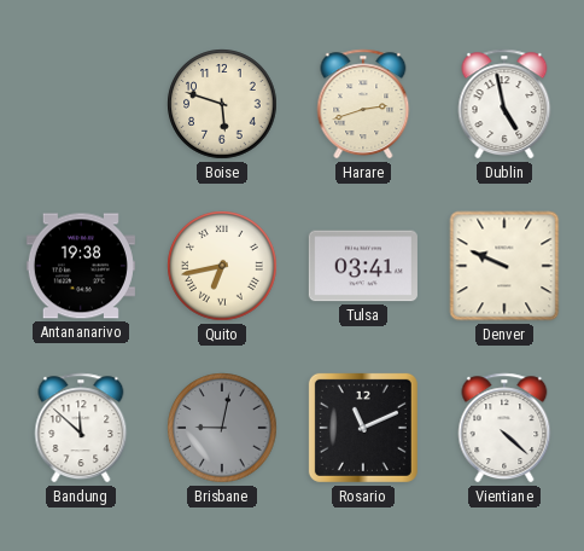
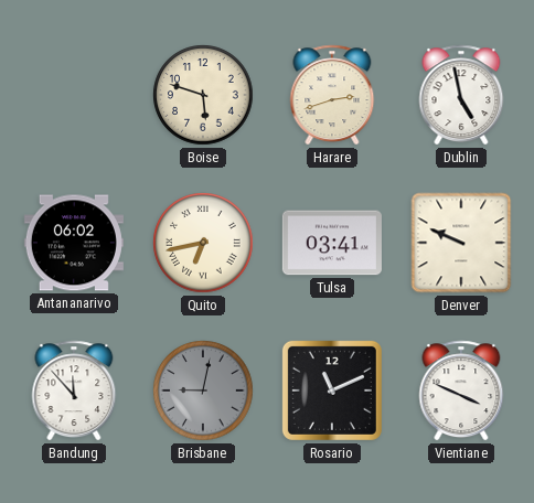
Antananarivo: 19:38 -> 06:02
Bandung: 11:52 -> 11:53
Vientiane: 4:22 -> 3:49
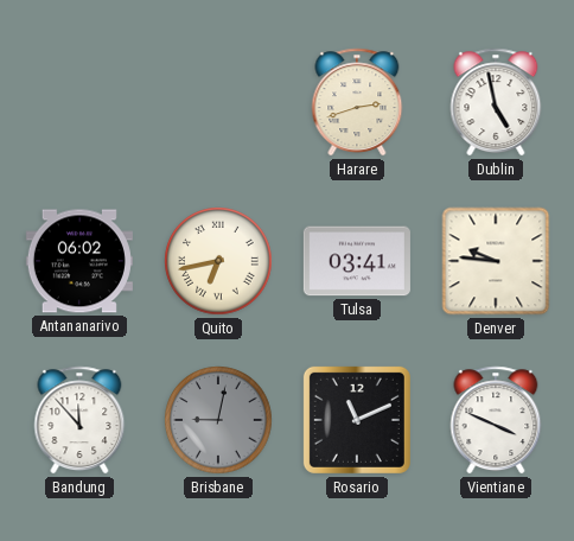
Boise: 5:48 -> none
Denver: 9:49 -> 9:46
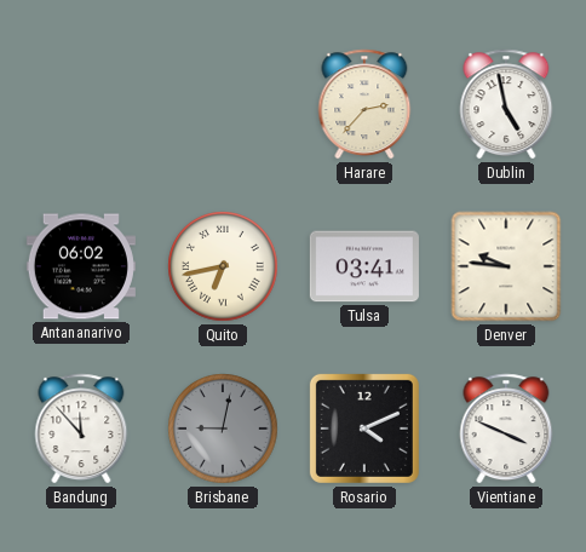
Harare: 2:42 -> 2:37
Rosario: 11:11 -> 4:11
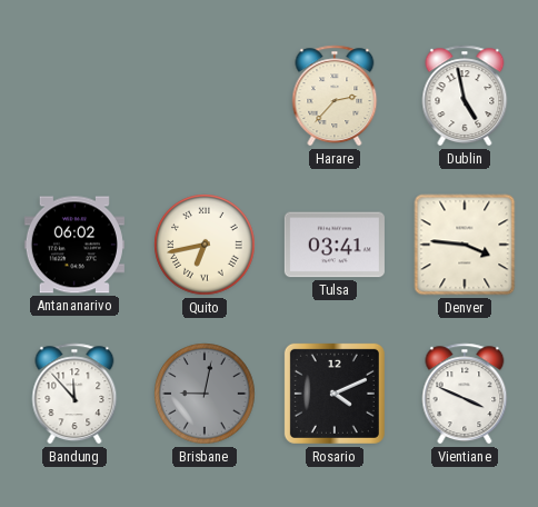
Denver: 9:46 -> 3:46
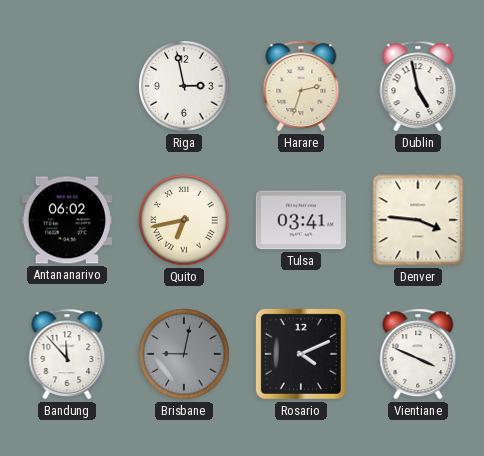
Riga: none -> 2:58
Harare: 2:37 -> 2:33
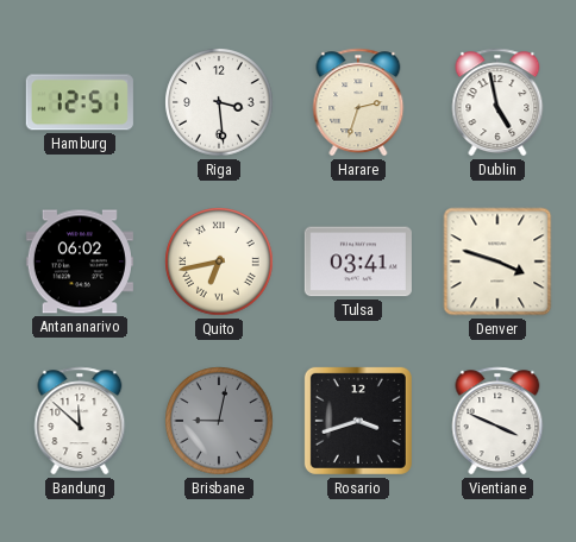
Hamburg: none -> 12:51
Riga: 2:58 -> 3:29
Denver: 3:46 -> 3:48
Bandung: 11:53 -> 11:52
Rosario: 4:11 -> 3:42
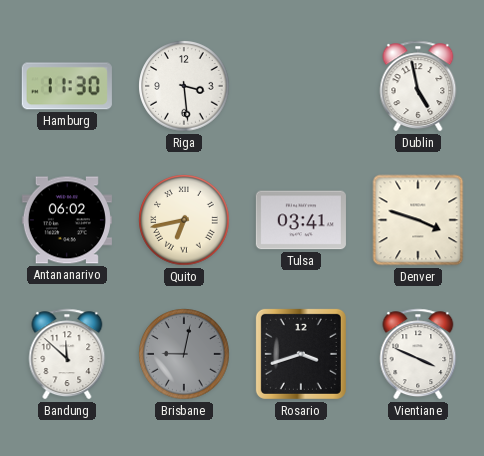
Hamburg: 12:51 -> 11:30
Harare: 2:33 -> none
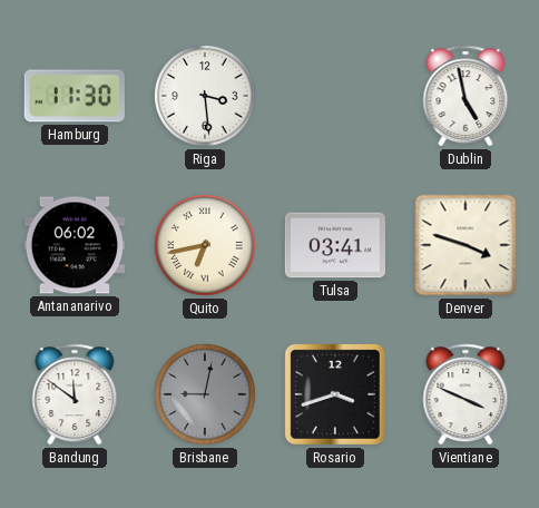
Bandung: 11:52 -> 11:51
